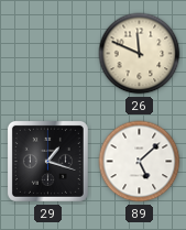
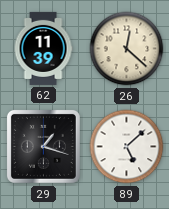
62: none -> 11:39
26: 11:49 -> 12:22
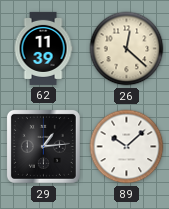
29: 1:18 -> 1:14
89: 5:08 -> 10:08
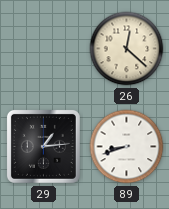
62: 11:39 -> none
89: 10:08 -> 8:42
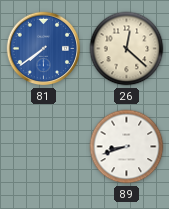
81: none -> 7:39
29: 1:14 -> none
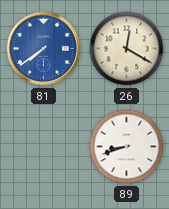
26: 12:22 -> 12:20
